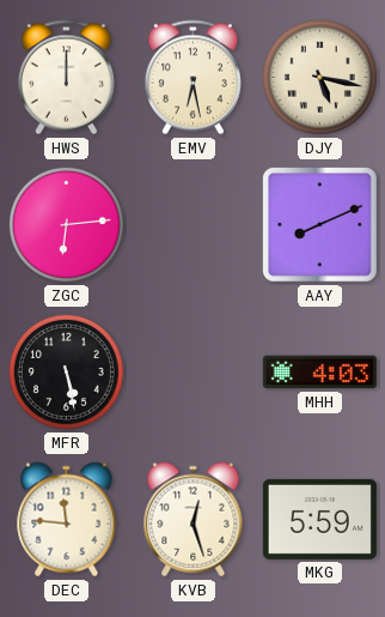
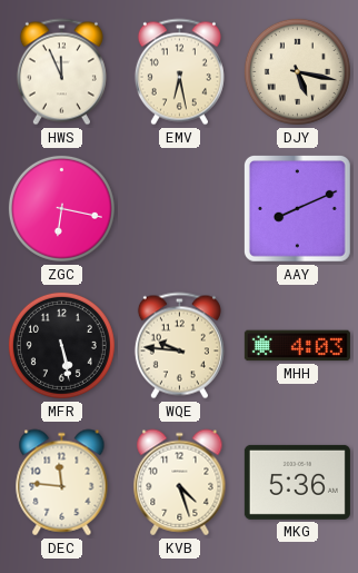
HWS: 12:00 -> 11:56
ZGC: 6:14 -> 6:17
WQE: none -> 9:46
KVB: 12:27 -> 4:27
MKG: 5:59 -> 5:36
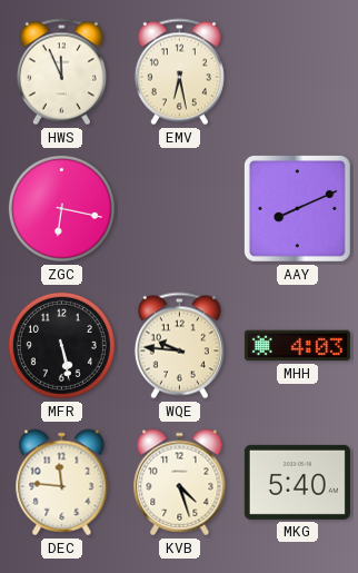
DJY: 5:17 -> none
MKG: 5:36 -> 5:40
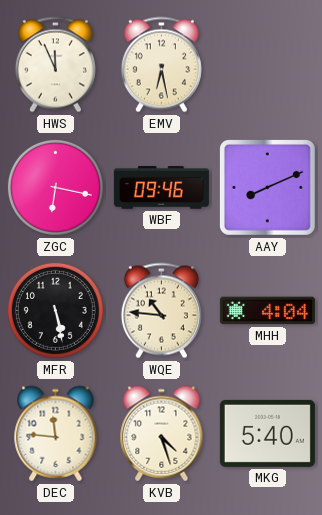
WBF: none -> 09:46
WQE: 9:46 -> 10:46
MHH: 4:03 -> 4:04
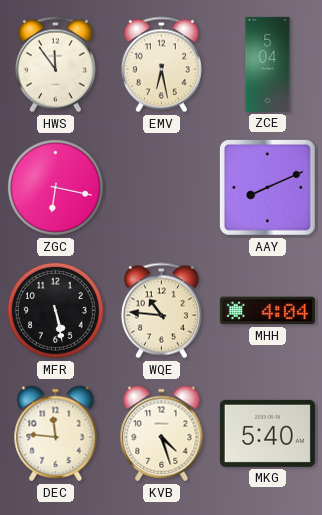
HWS: 11:56 -> 11:54
ZCE: none -> 5:04
WBF: 09:46 -> none
